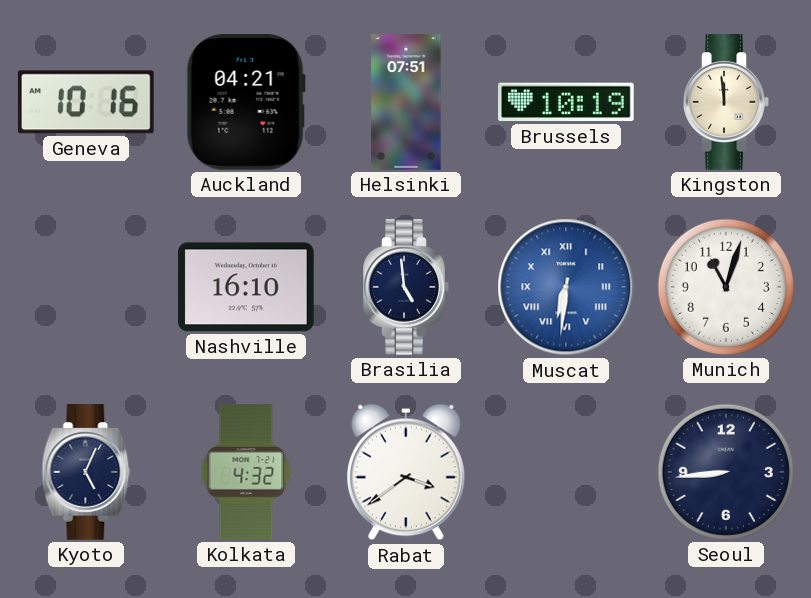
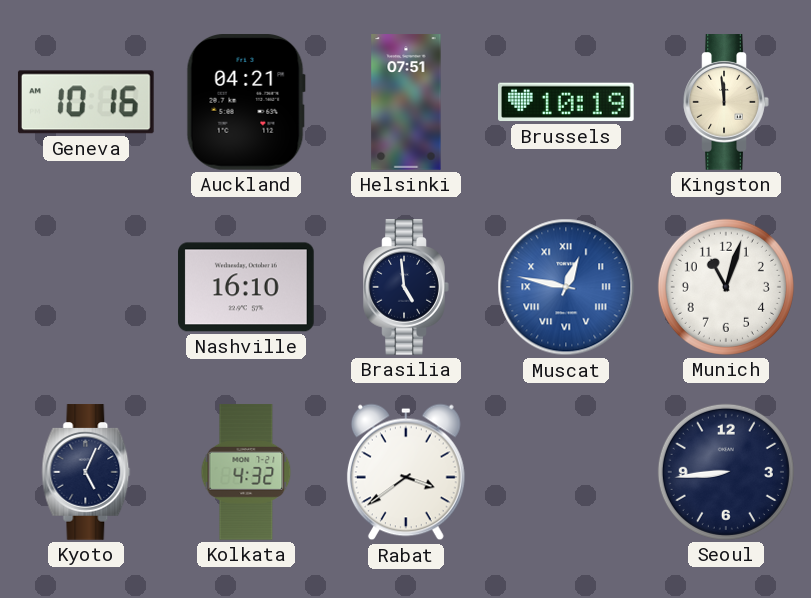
Muscat: 6:31 -> 12:47
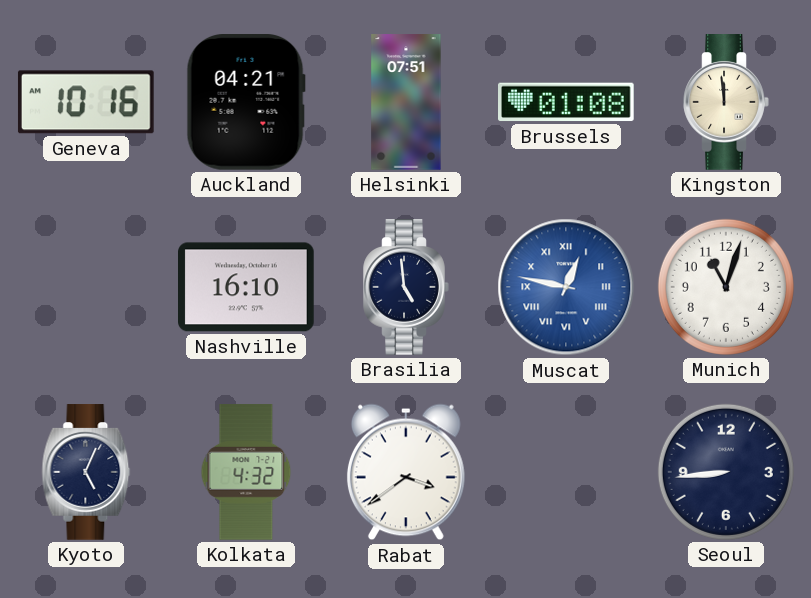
Brussels: 10:19 -> 01:08
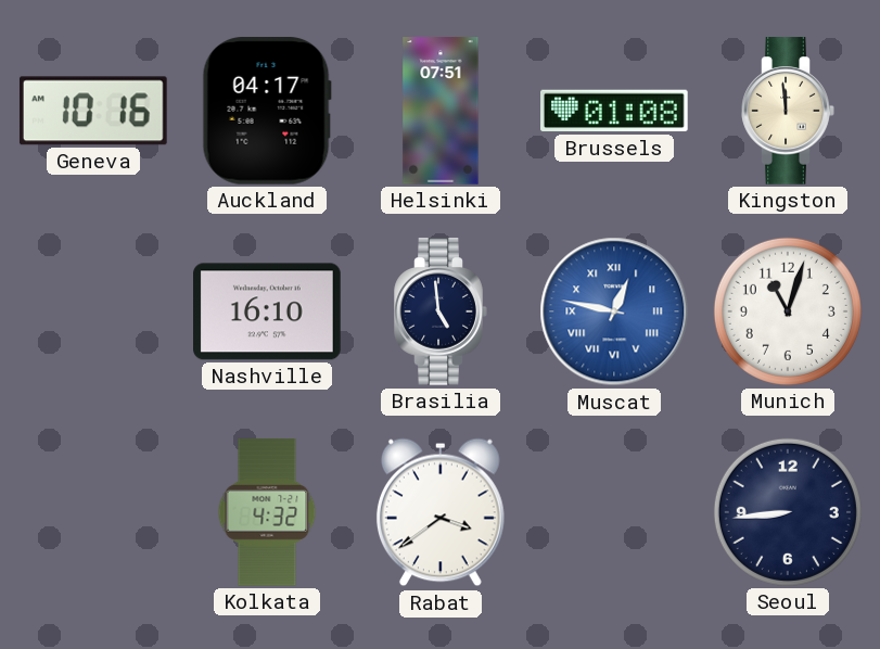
Auckland: 04:21 -> 04:17
Kyoto: 5:04 -> none
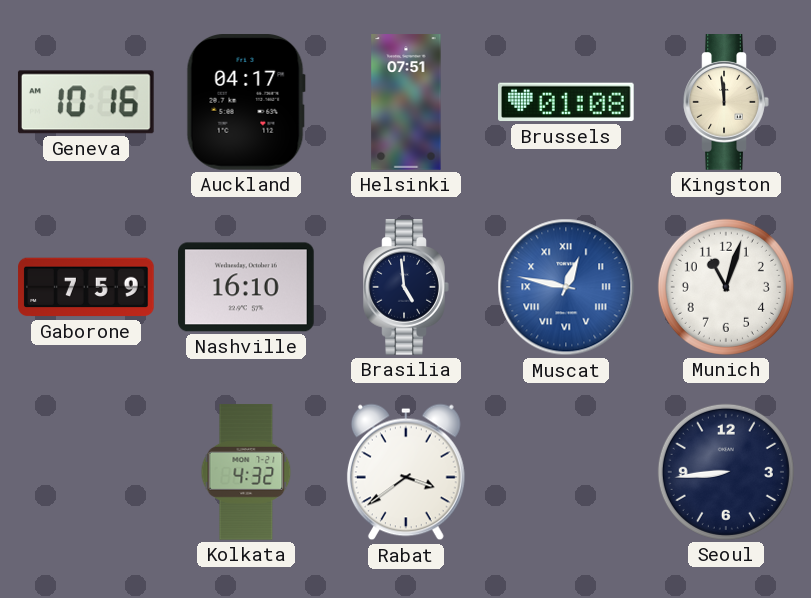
Gaborone: none -> 7:59
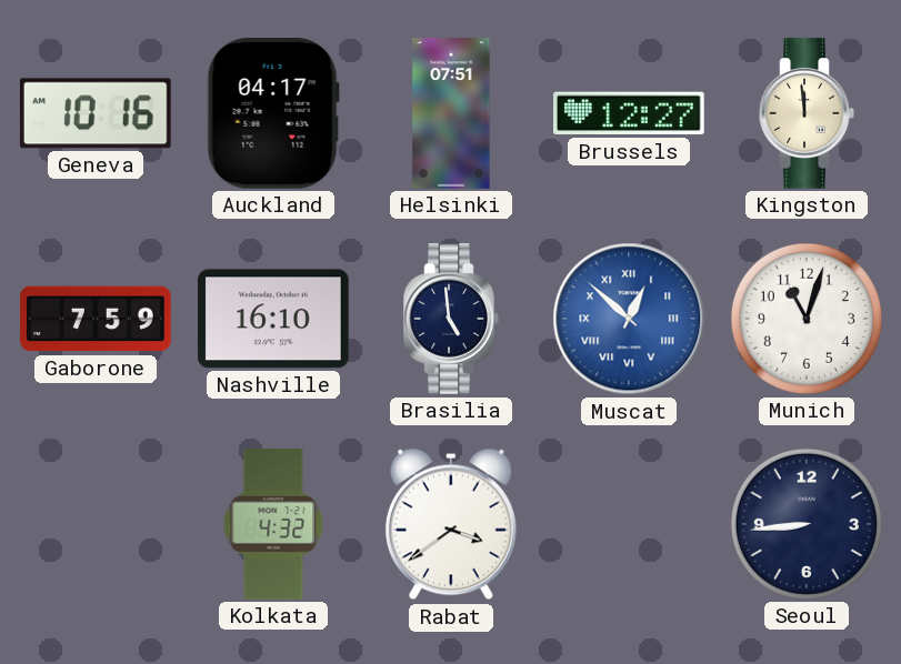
Brussels: 01:08 -> 12:27
Muscat: 12:47 -> 12:52
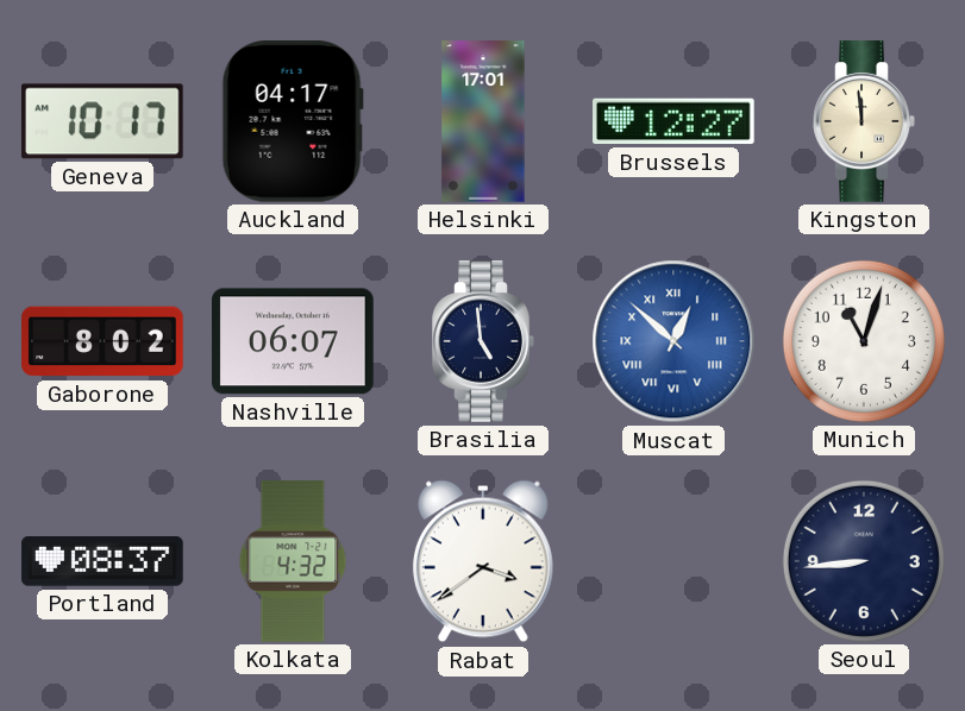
Geneva: 10:16 -> 10:17
Helsinki: 07:51 -> 17:01
Gaborone: 7:59 -> 8:02
Nashville: 16:10 -> 06:07
Portland: none -> 08:37
